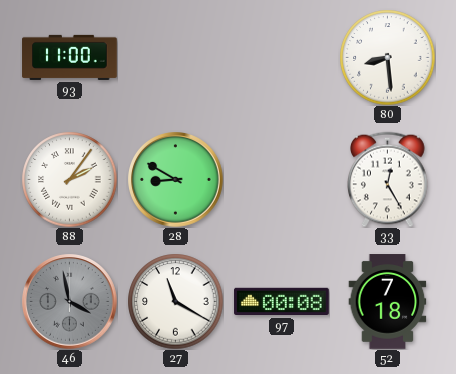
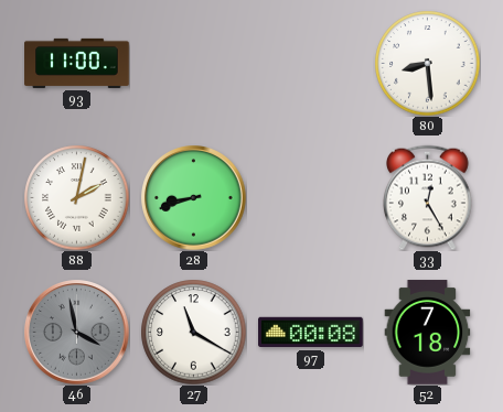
88: 2:06 -> 2:02
28: 8:50 -> 8:42
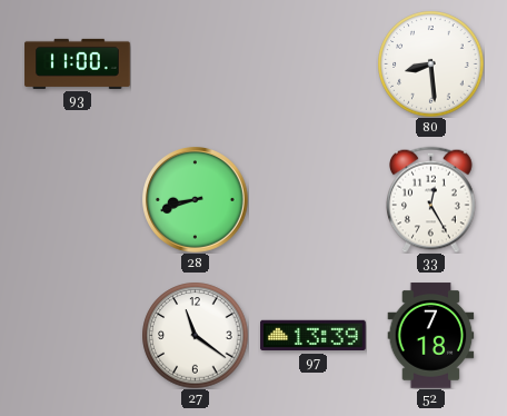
88: 2:02 -> none
46: 3:58 -> none
27: 11:20 -> 11:21
97: 00:08 -> 13:39
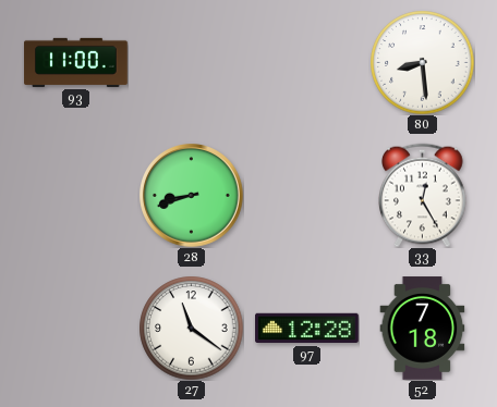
97: 13:39 -> 12:28
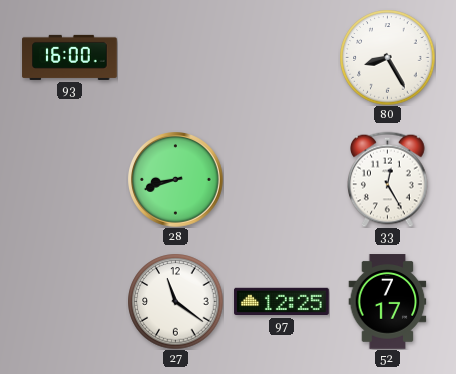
93: 11:00 -> 16:00
80: 8:29 -> 8:25
97: 12:28 -> 12:25
52: 7:18 -> 7:17
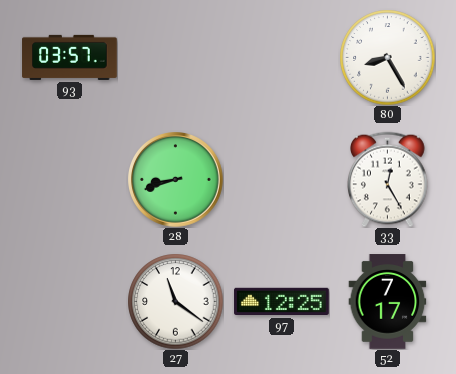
93: 16:00 -> 03:57
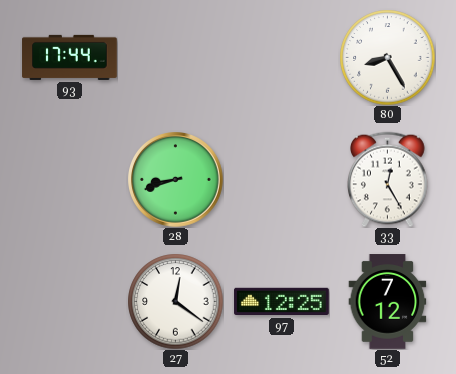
93: 03:57 -> 17:44
27: 11:21 -> 12:21
52: 7:17 -> 7:12
